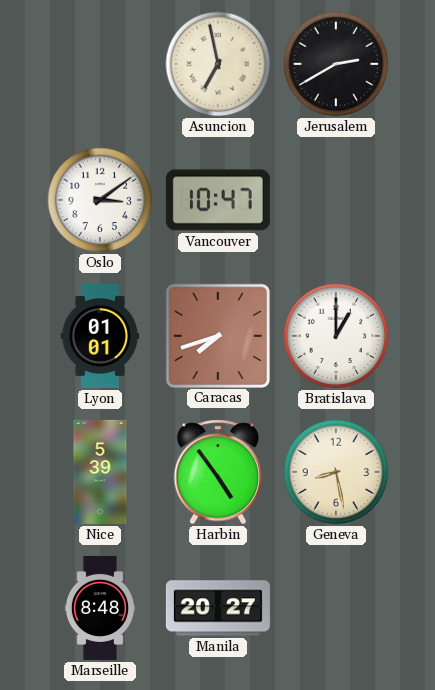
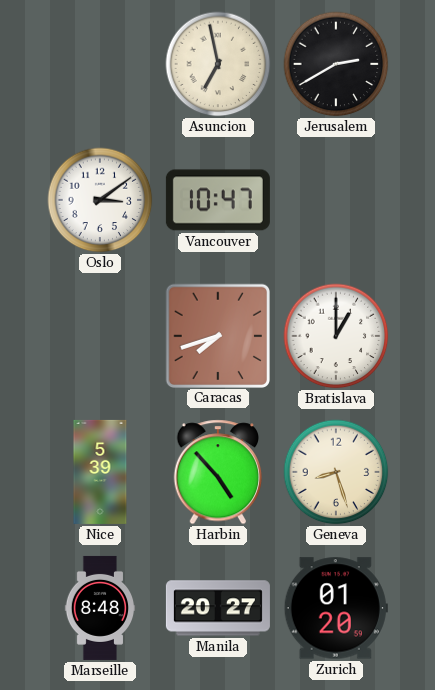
Lyon: 01:01 -> none
Harbin: 4:54 -> 4:53
Geneva: 8:28 -> 8:27
Zurich: none -> 01:20
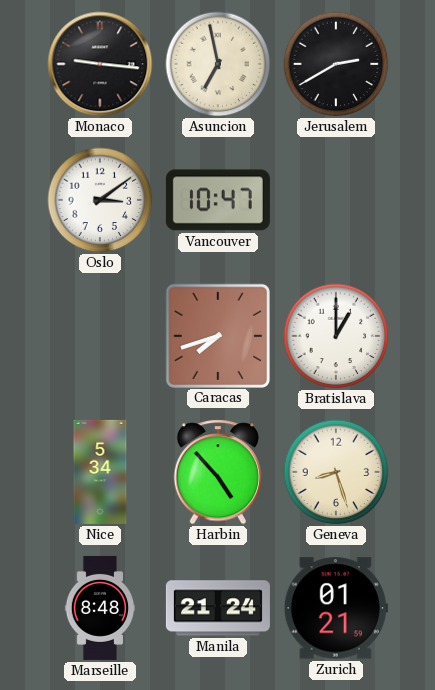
Monaco: none -> 9:16
Nice: 5:39 -> 5:34
Manila: 20:27 -> 21:24
Zurich: 01:20 -> 01:21
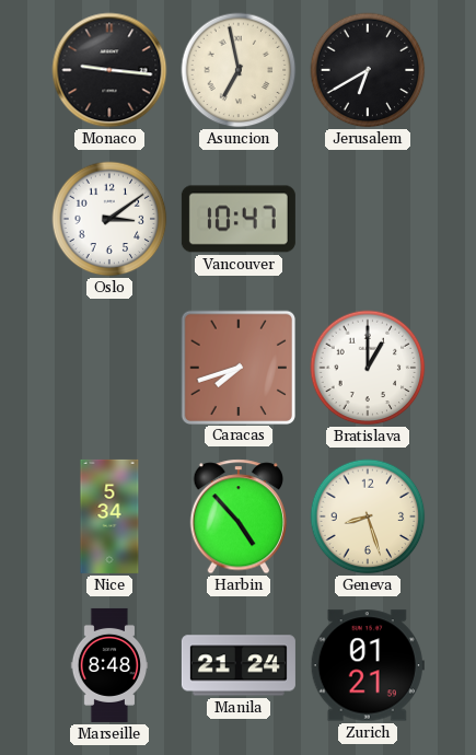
Jerusalem: 2:40 -> 6:40
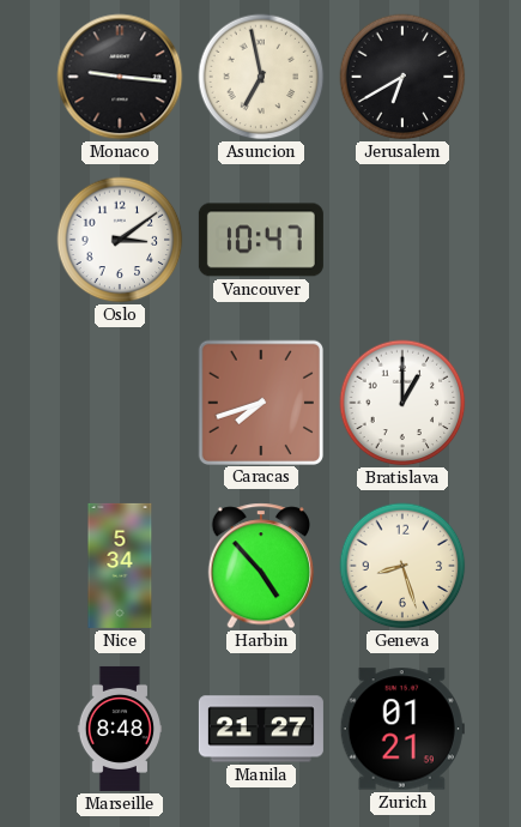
Manila: 21:24 -> 21:27
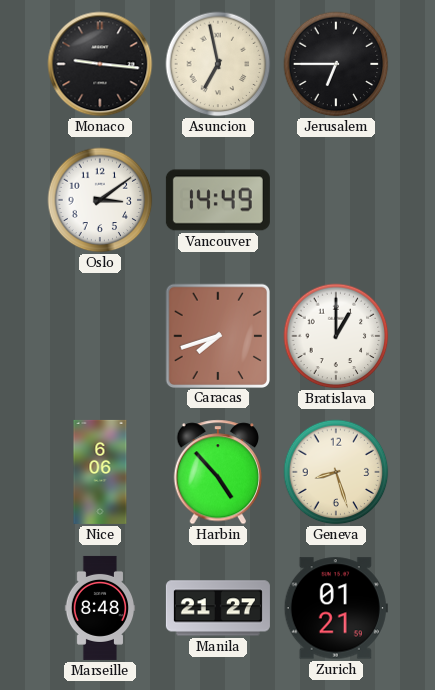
Jerusalem: 6:40 -> 6:45
Vancouver: 10:47 -> 14:49
Nice: 5:34 -> 6:06
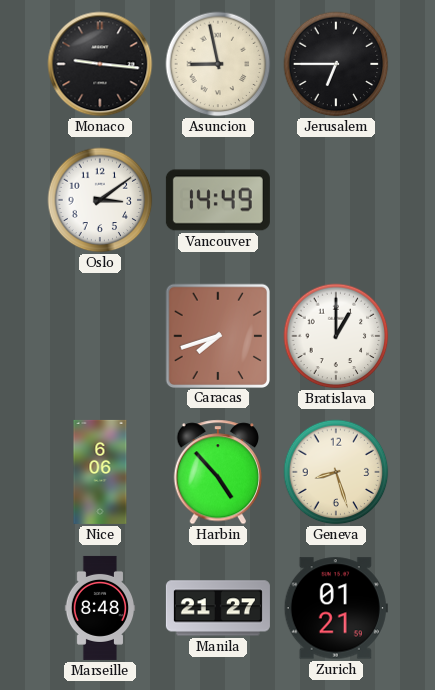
Asuncion: 6:58 -> 8:58
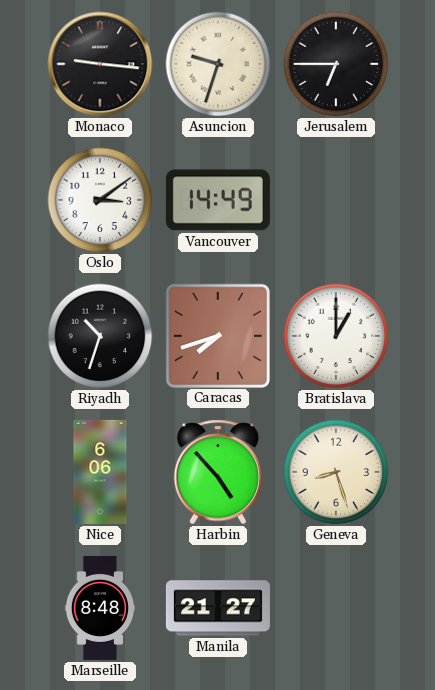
Asuncion: 8:58 -> 9:33
Riyadh: none -> 10:33
Zurich: 01:21 -> none
